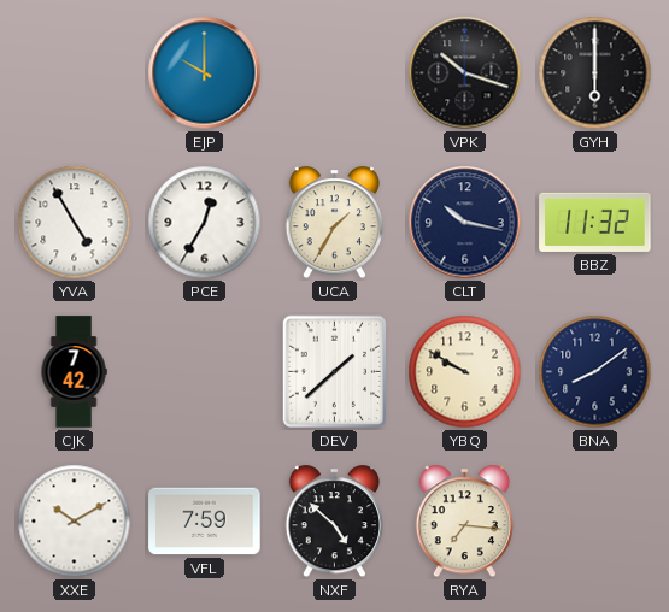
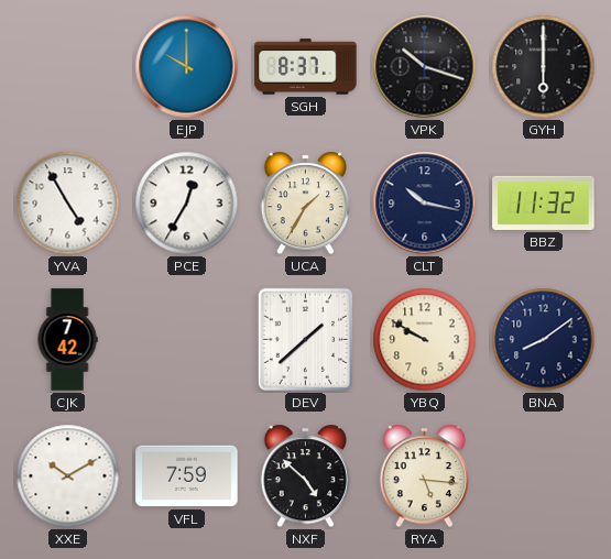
SGH: none -> 8:37
RYA: 7:16 -> 5:16
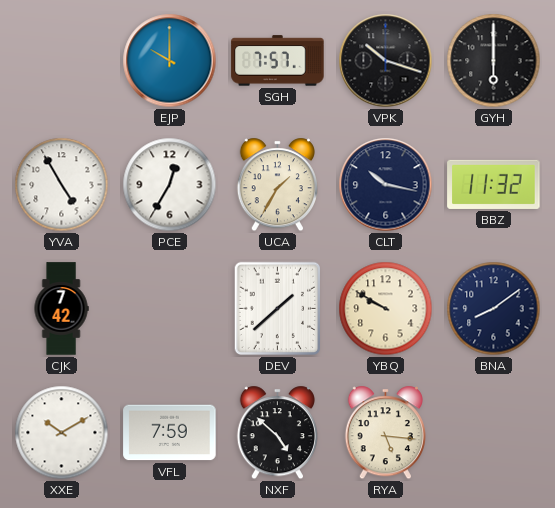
SGH: 8:37 -> 7:57
